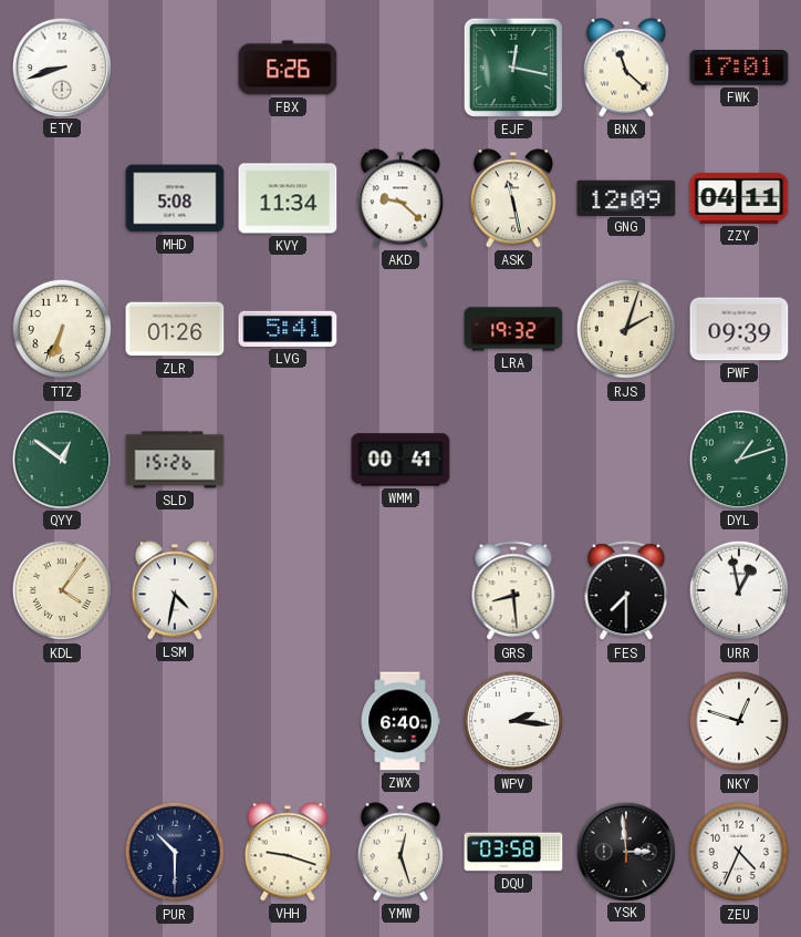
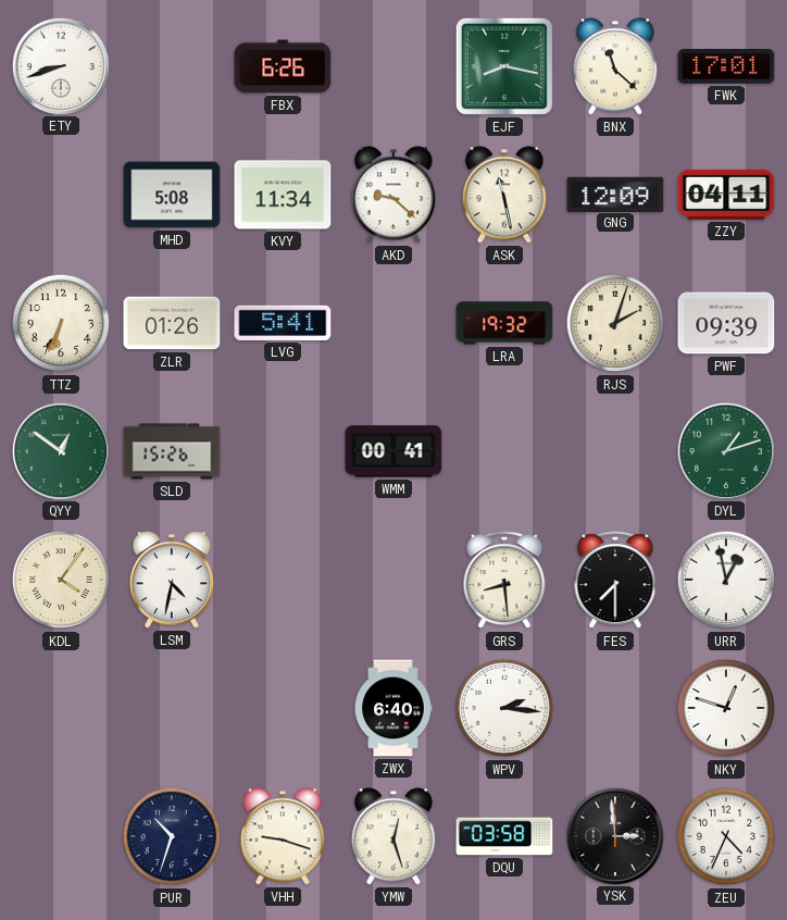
EJF: 12:17 -> 8:17
PUR: 10:30 -> 10:33
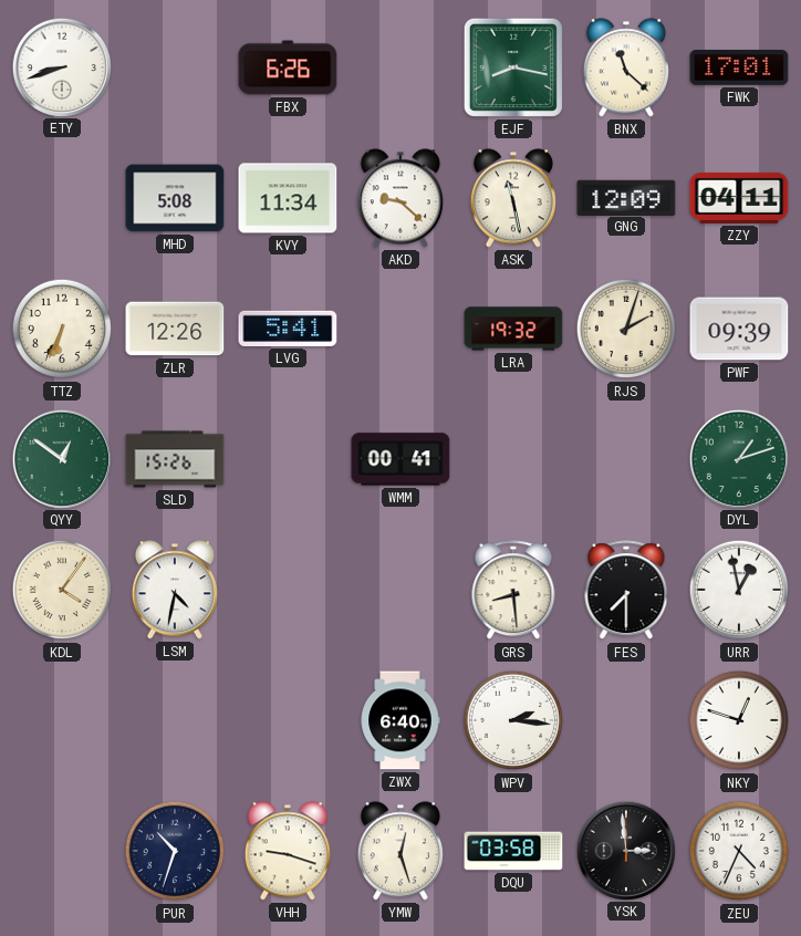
ZLR: 01:26 -> 12:26
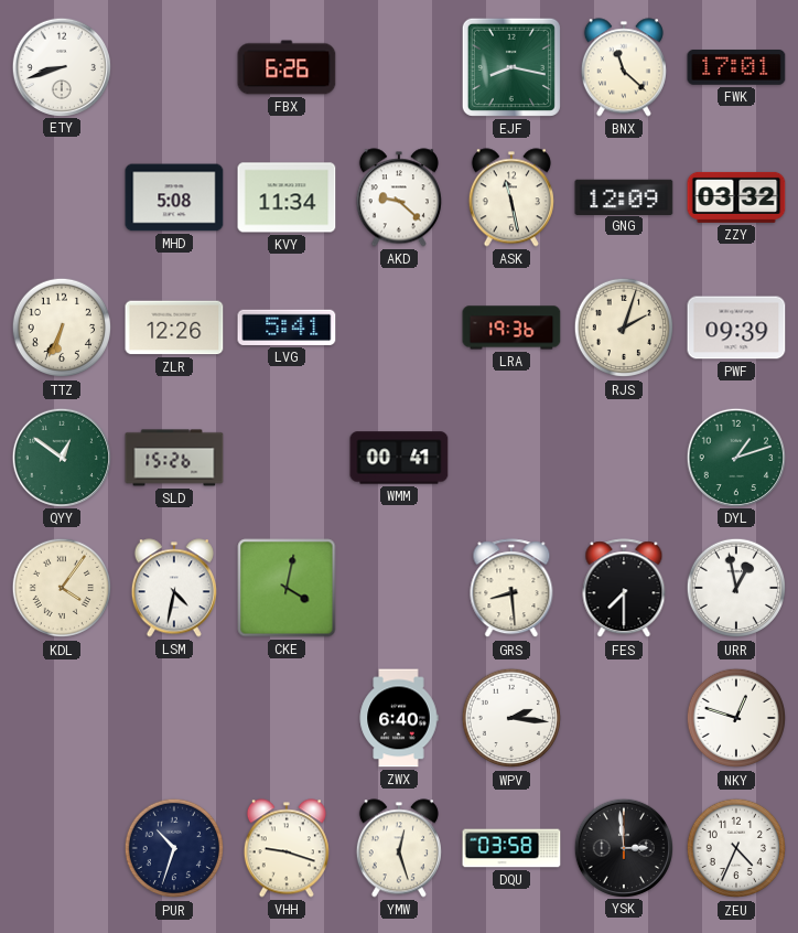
ZZY: 04:11 -> 03:32
LRA: 19:32 -> 19:36
CKE: none -> 4:02
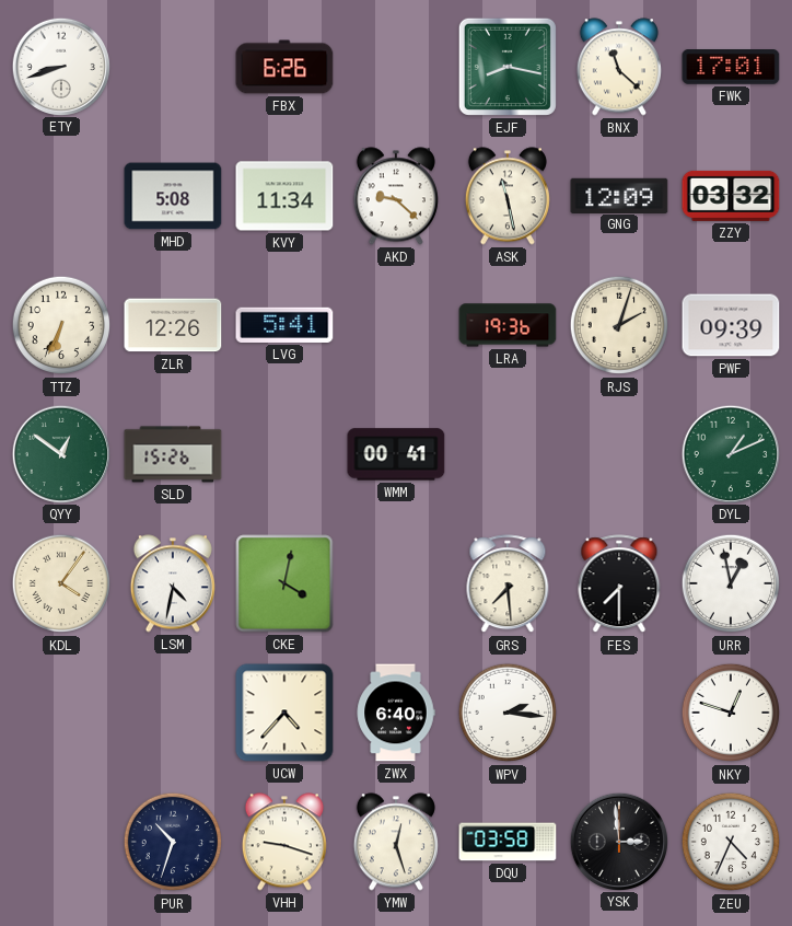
DYL: 1:12 -> 1:11
GRS: 8:29 -> 7:29
UCW: none -> 4:37
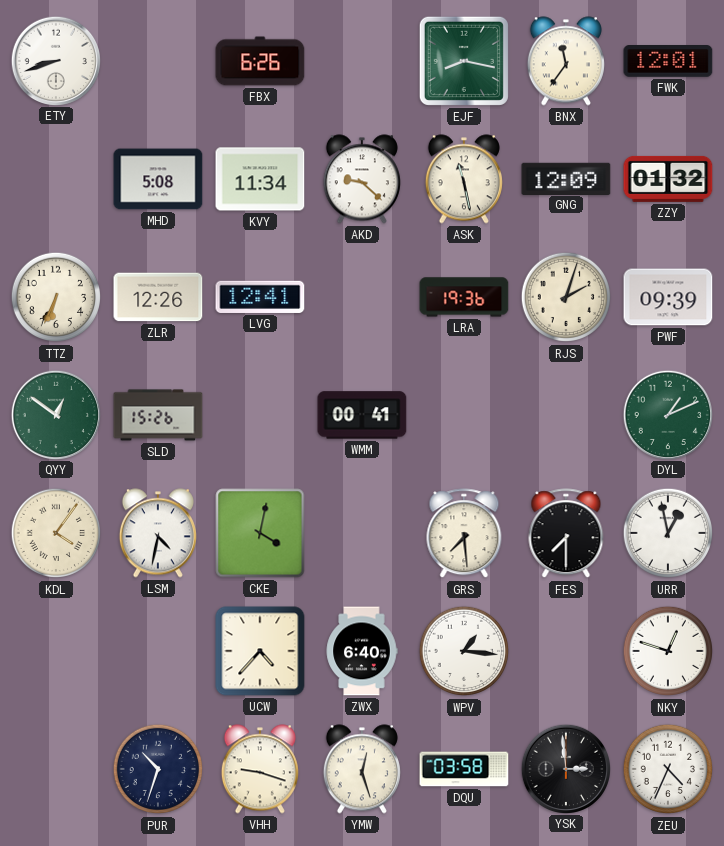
BNX: 11:22 -> 11:36
FWK: 17:01 -> 12:01
ZZY: 03:32 -> 01:32
LVG: 5:41 -> 12:41
WPV: 2:16 -> 1:16
